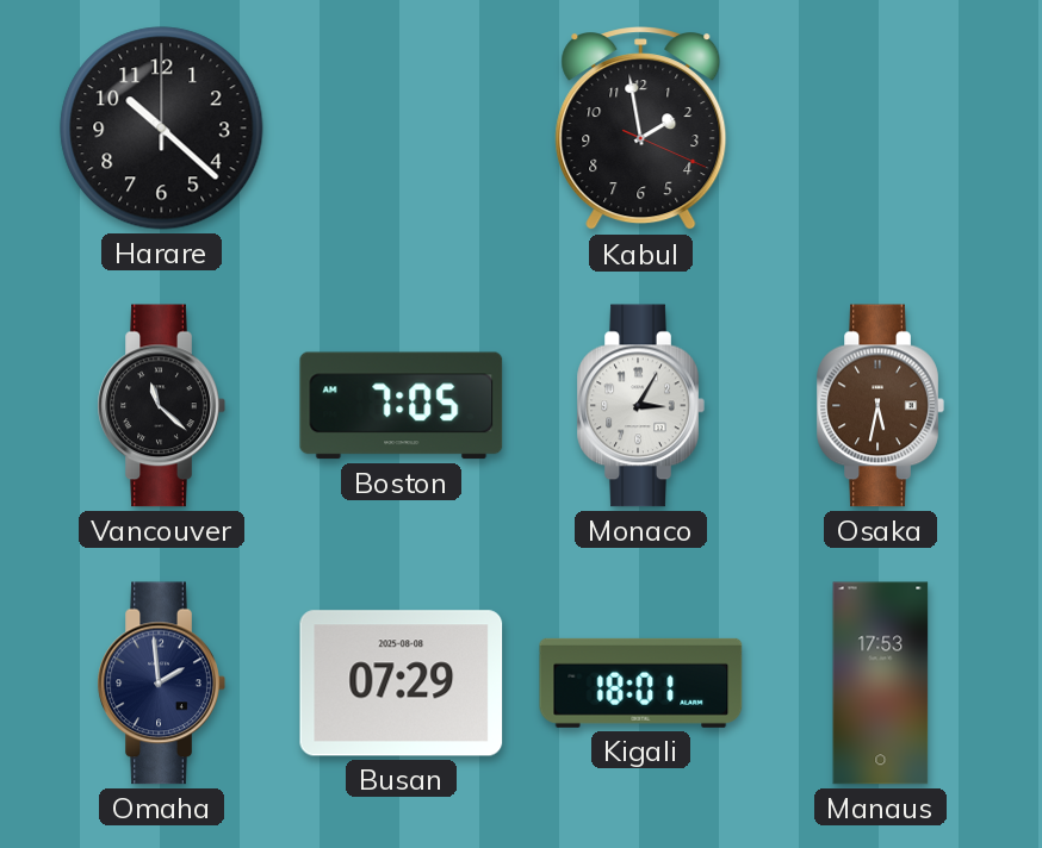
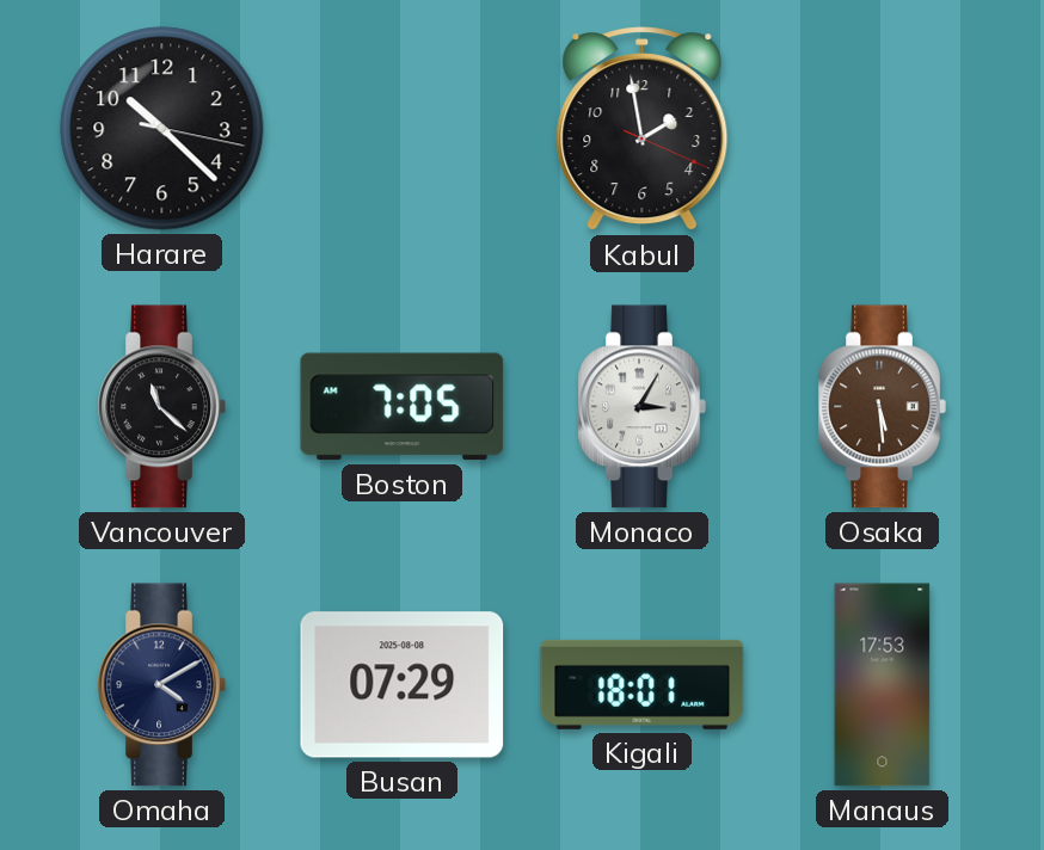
Harare: 10:22:00 -> 10:22:17
Osaka: 5:32 -> 5:29
Omaha: 1:59 -> 4:10
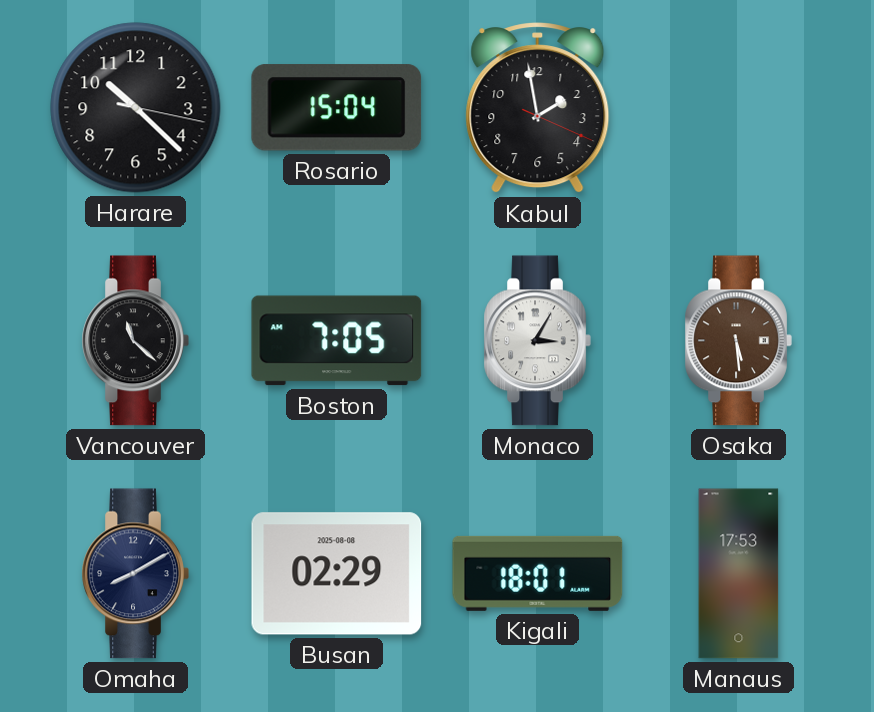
Rosario: none -> 15:04
Omaha: 4:10 -> 8:10
Busan: 07:29 -> 02:29
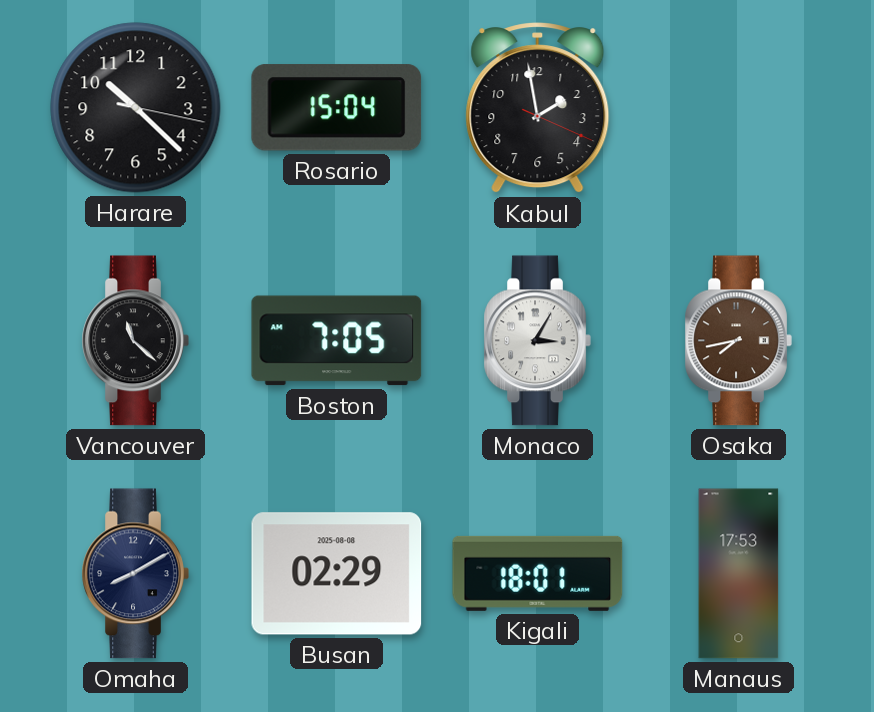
Osaka: 5:29 -> 7:43
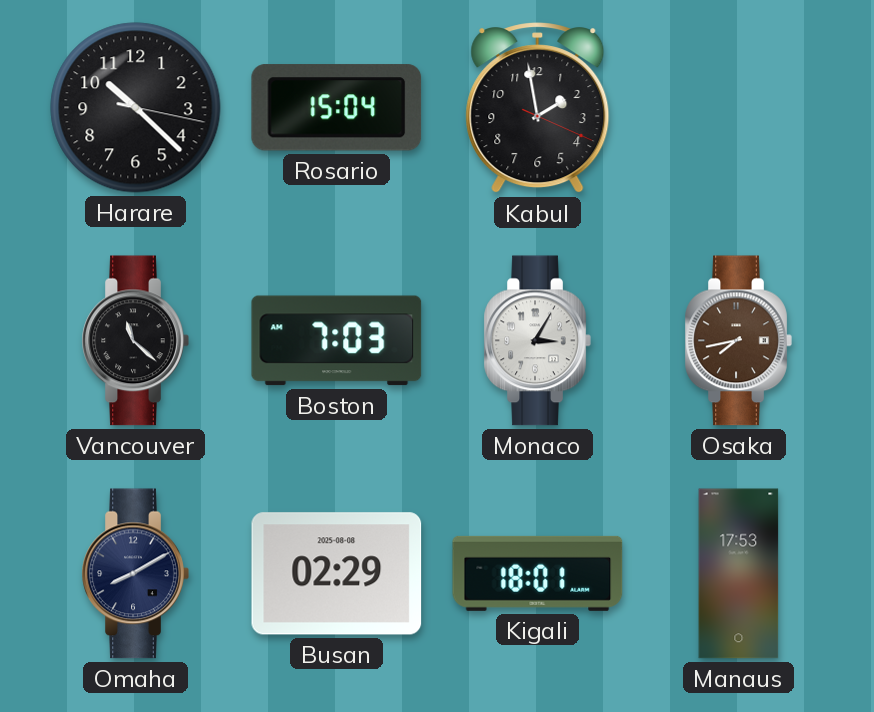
Boston: 7:05 -> 7:03
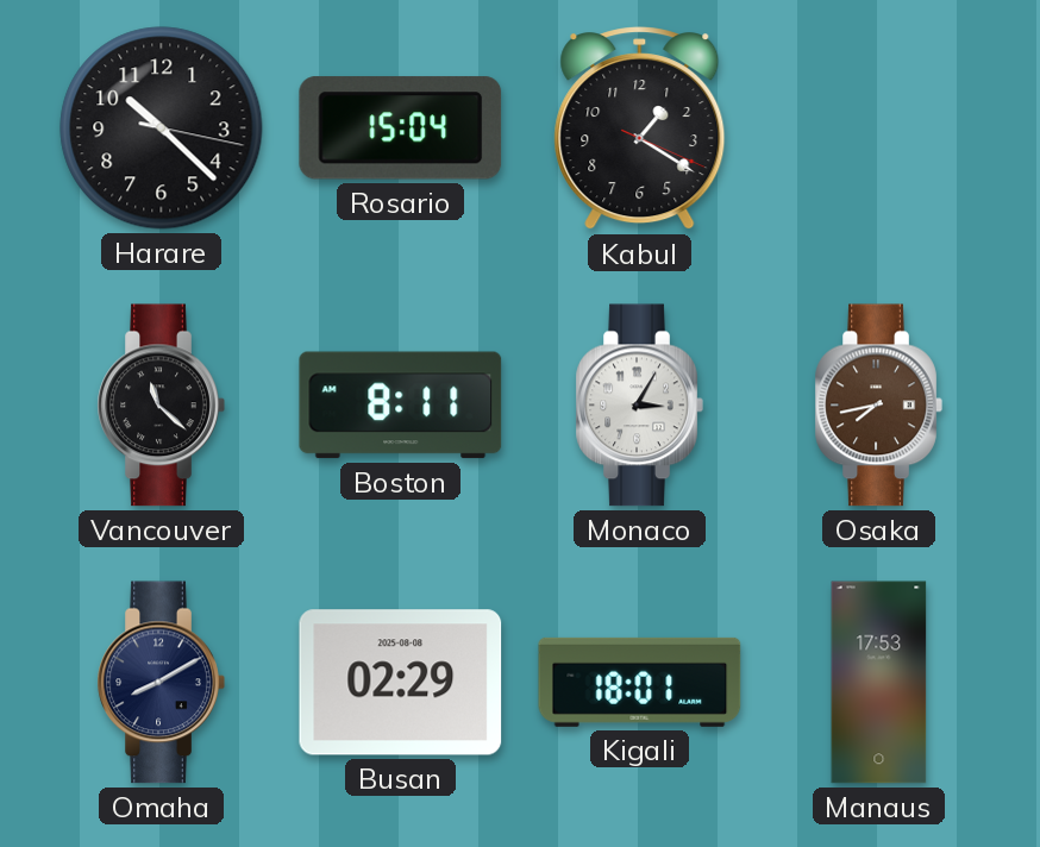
Kabul: 1:58 -> 1:20
Boston: 7:03 -> 8:11
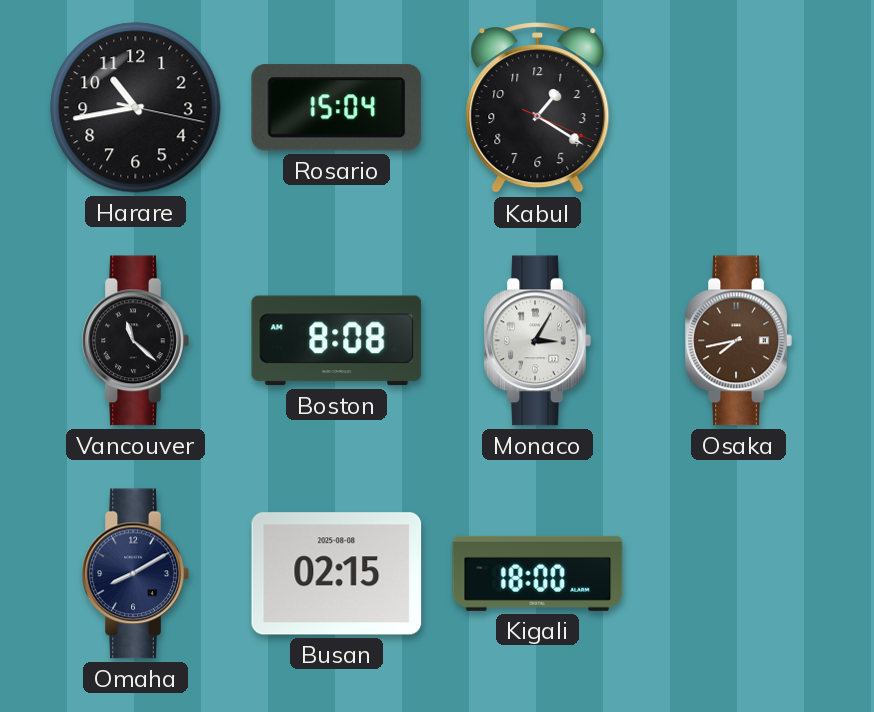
Harare: 10:22 -> 10:43
Boston: 8:11 -> 8:08
Busan: 02:29 -> 02:15
Kigali: 18:01 -> 18:00
Manaus: 17:53 -> none
